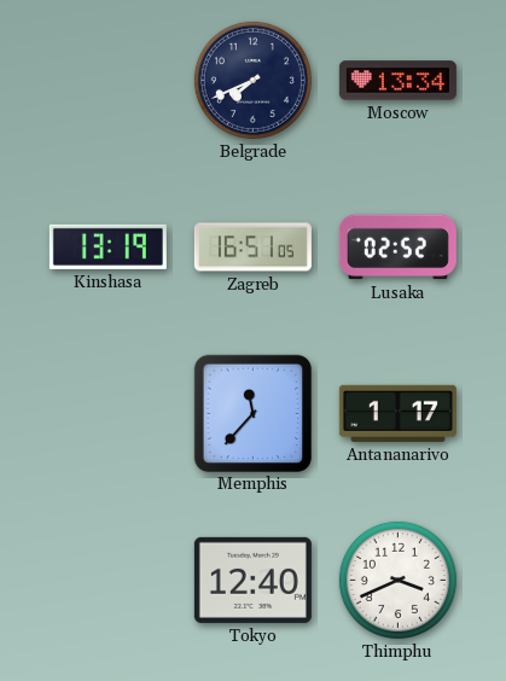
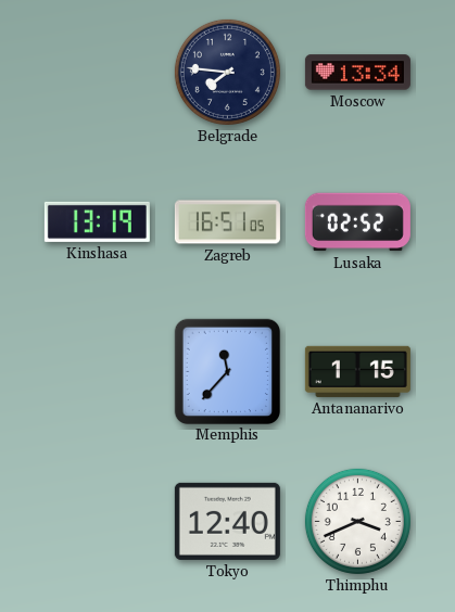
Belgrade: 7:41 -> 7:46
Antananarivo: 1:17 -> 1:15
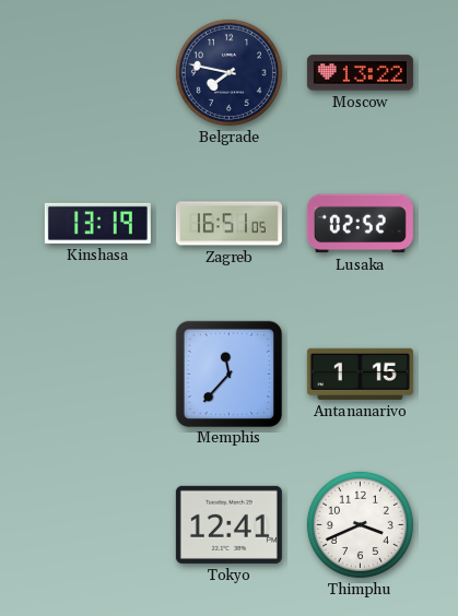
Belgrade: 7:46 -> 7:47
Moscow: 13:34 -> 13:22
Tokyo: 12:40 -> 12:41
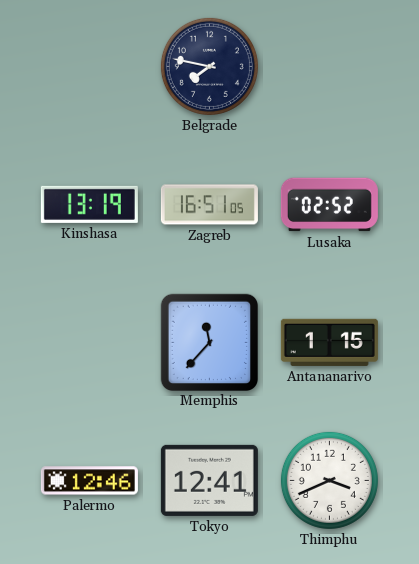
Moscow: 13:22 -> none
Palermo: none -> 12:46
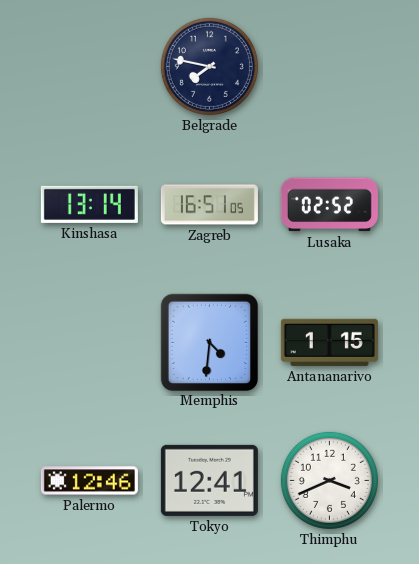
Kinshasa: 13:19 -> 13:14
Memphis: 11:37 -> 4:31
